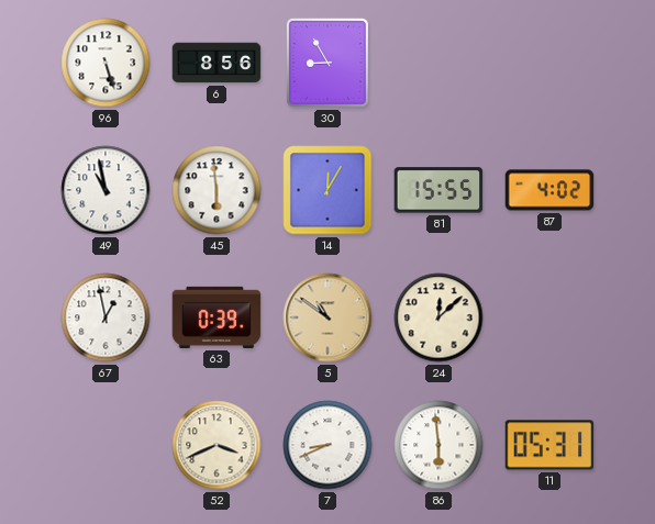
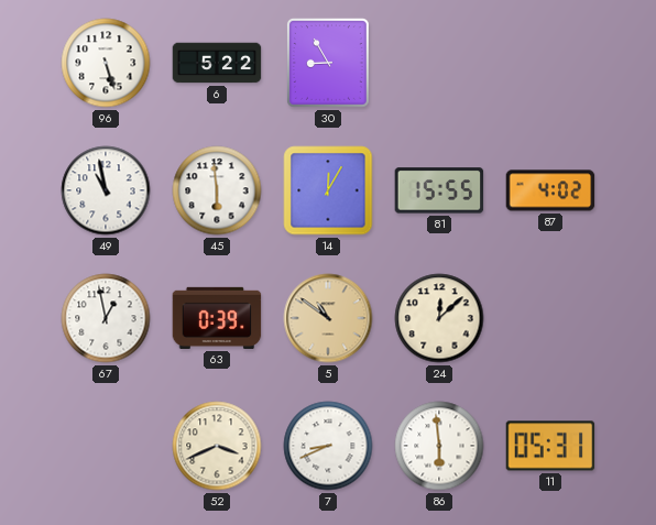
6: 8:56 -> 5:22
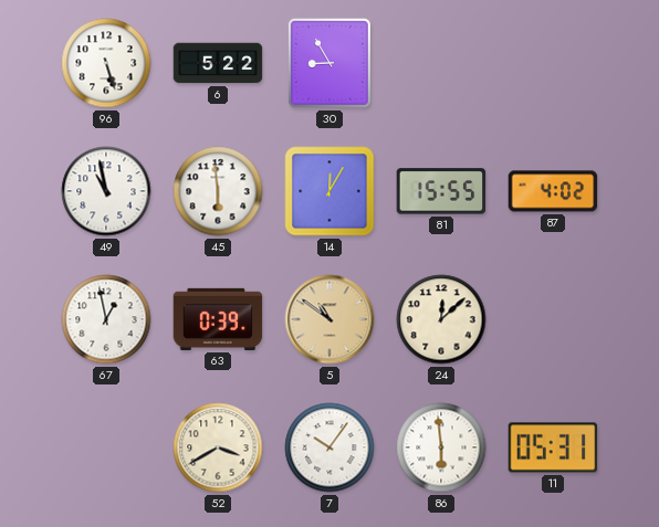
52: 3:41 -> 3:40
7: 8:41 -> 10:06
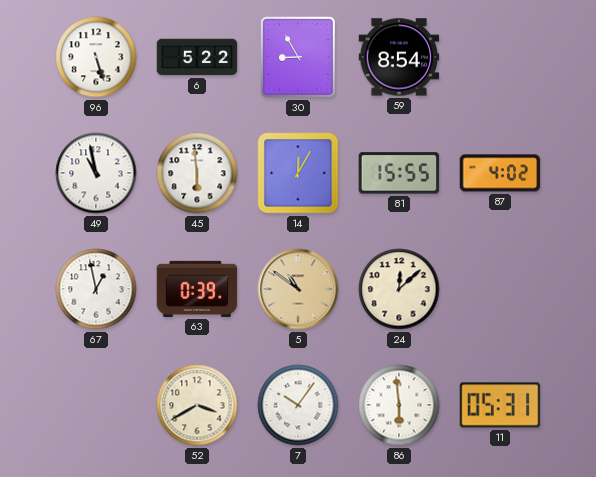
59: none -> 8:54
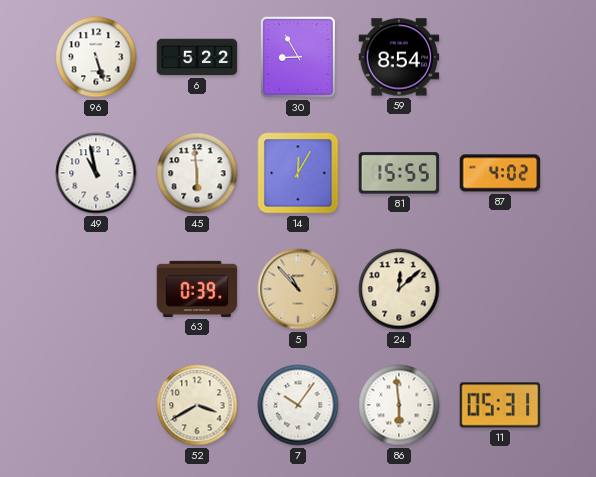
67: 12:58 -> none
5: 10:51 -> 10:53
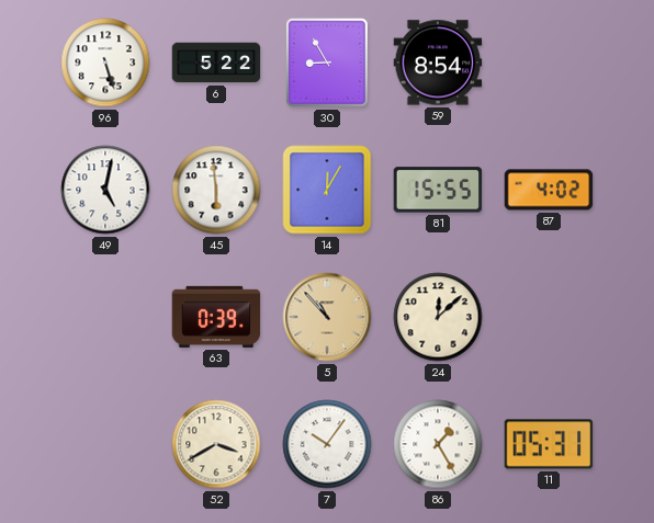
49: 10:58 -> 5:02
86: 5:59 -> 1:25
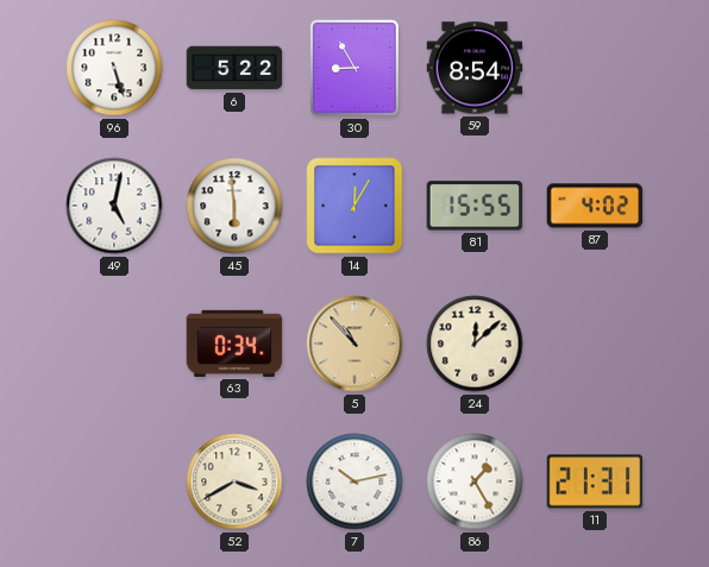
63: 0:39 -> 0:34
7: 10:06 -> 10:13
11: 05:31 -> 21:31
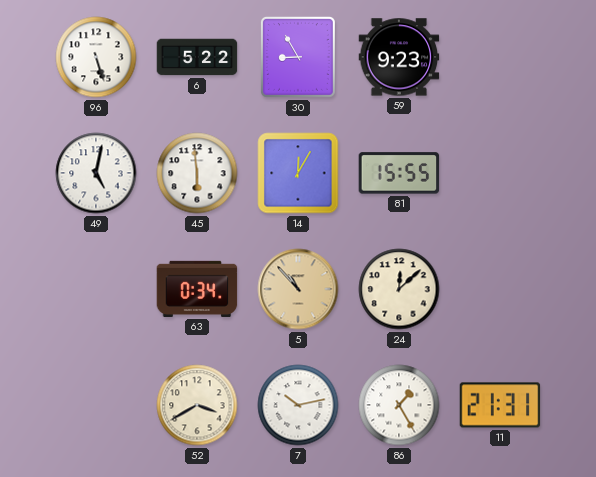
59: 8:54 -> 9:23
87: 4:02 -> none
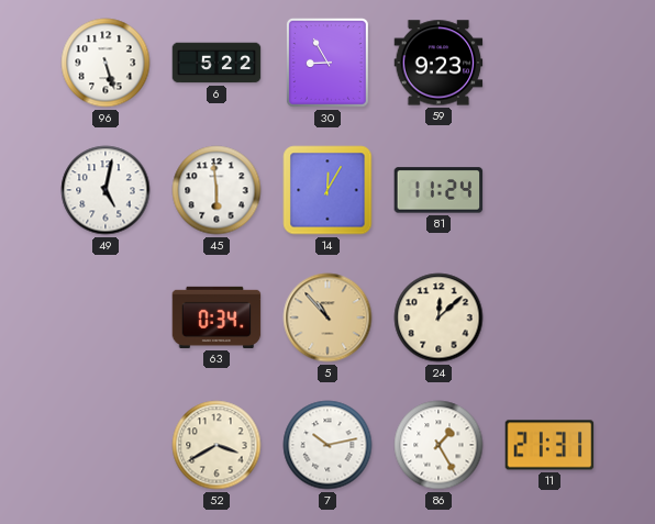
81: 15:55 -> 11:24
